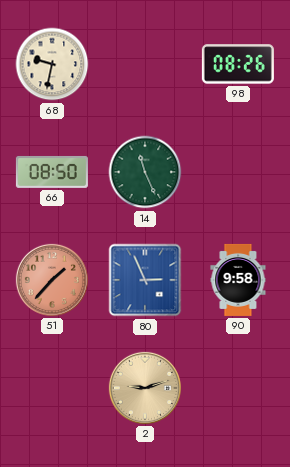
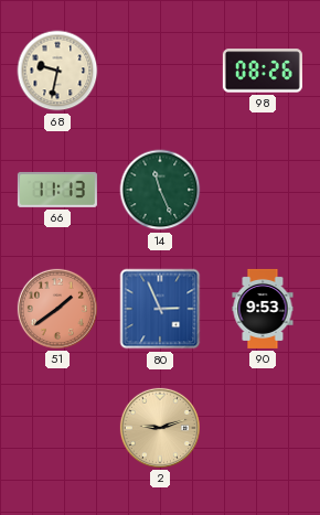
66: 08:50 -> 11:13
51: 1:37 -> 1:39
90: 9:58 -> 9:53
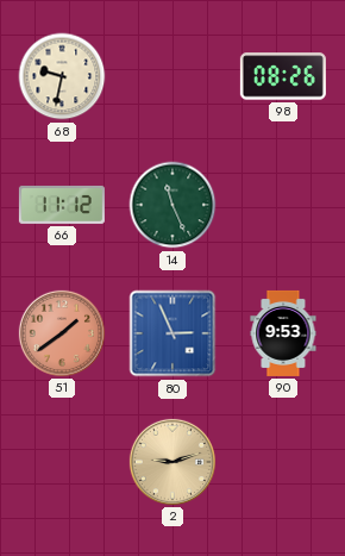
66: 11:13 -> 11:12
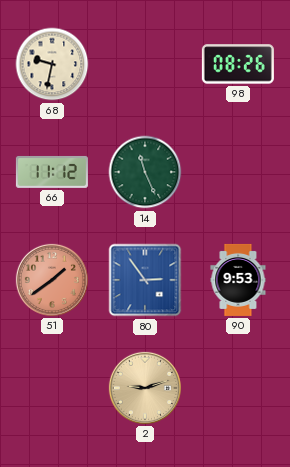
80: 2:56 -> 2:54
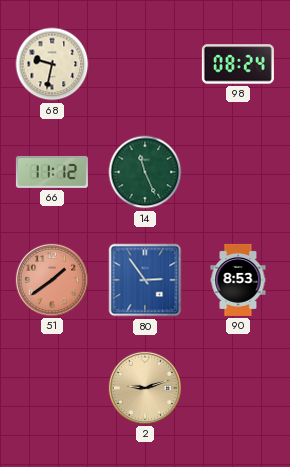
98: 08:26 -> 08:24
90: 9:53 -> 8:53
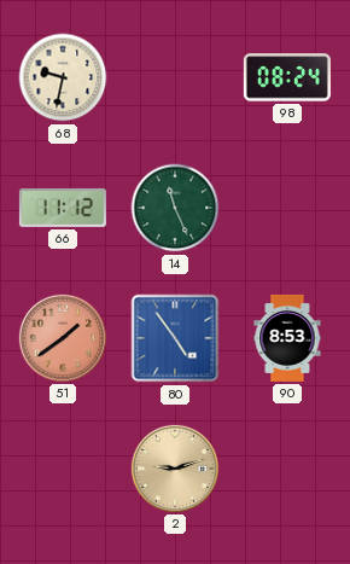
80: 2:54 -> 4:54
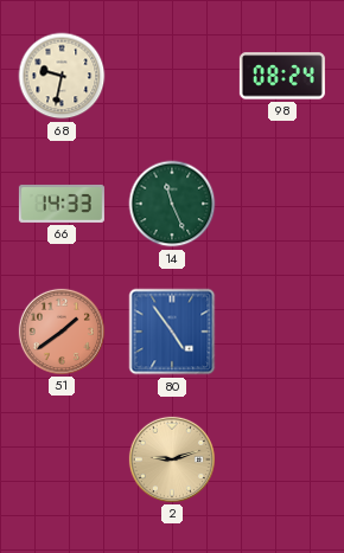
66: 11:12 -> 14:33
90: 8:53 -> none
